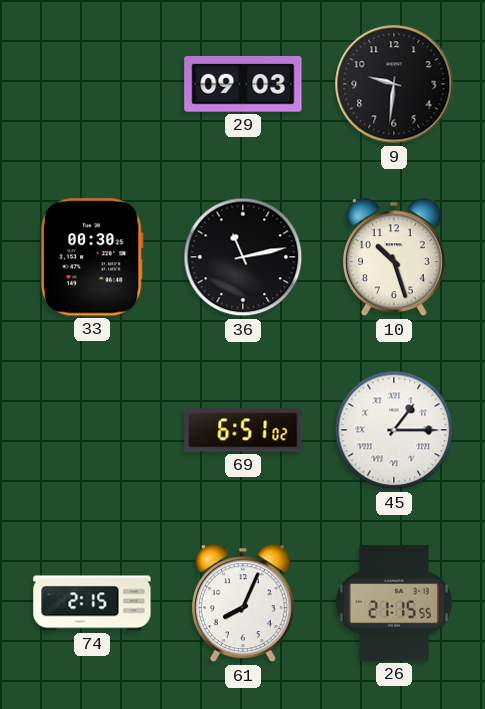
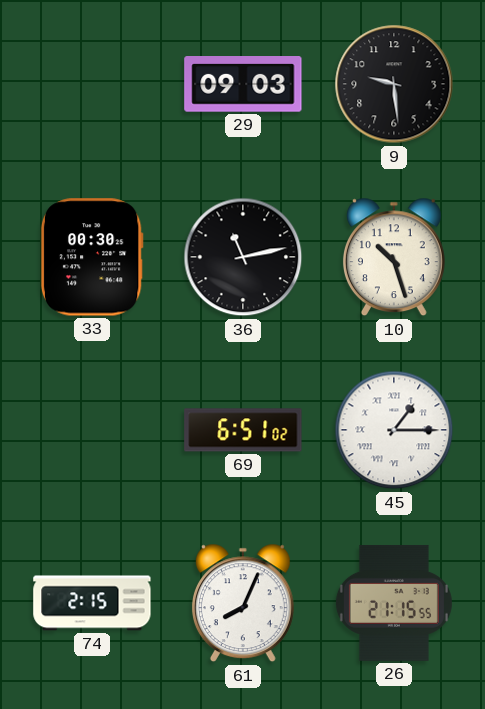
9: 9:31 -> 9:29
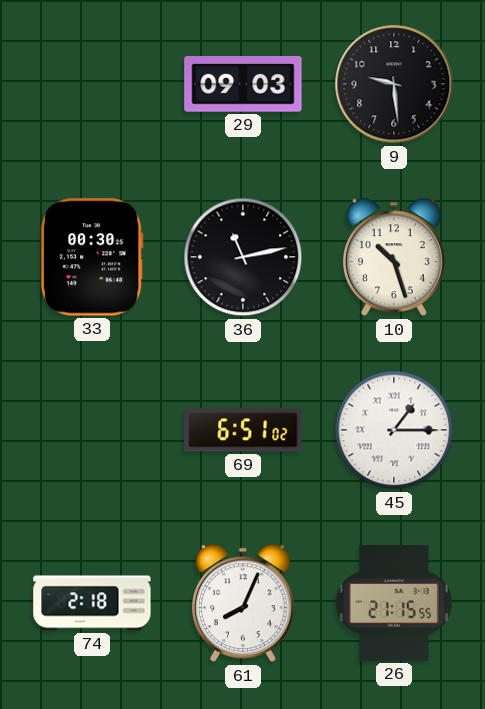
74: 2:15 -> 2:18
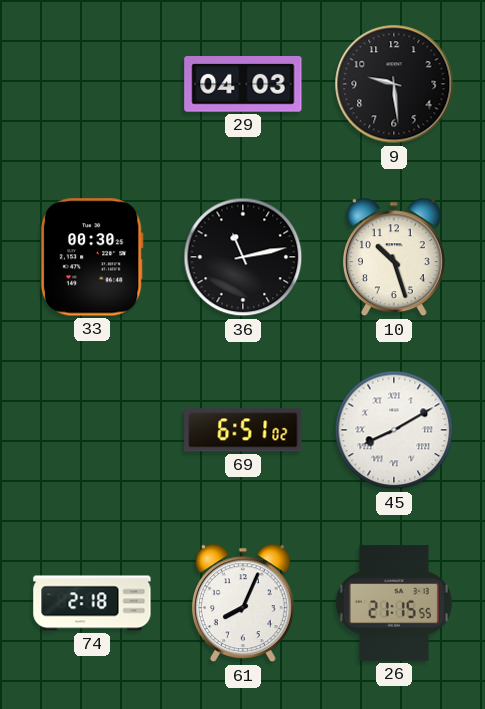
29: 09:03 -> 04:03
45: 1:15 -> 8:10
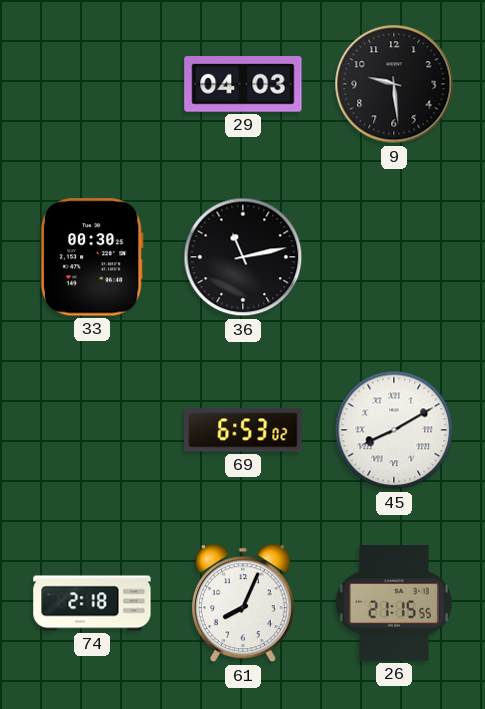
10: 10:27 -> none
69: 6:51 -> 6:53
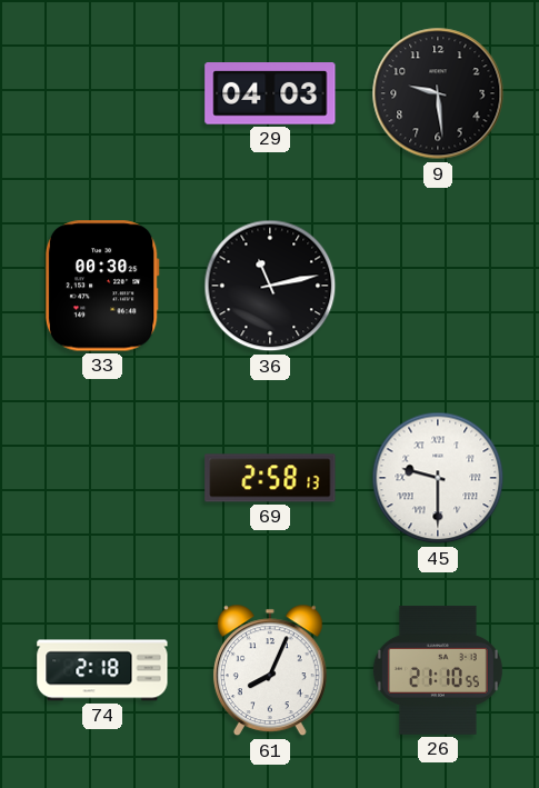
69: 6:53 -> 2:58
45: 8:10 -> 9:30
26: 21:15 -> 21:10
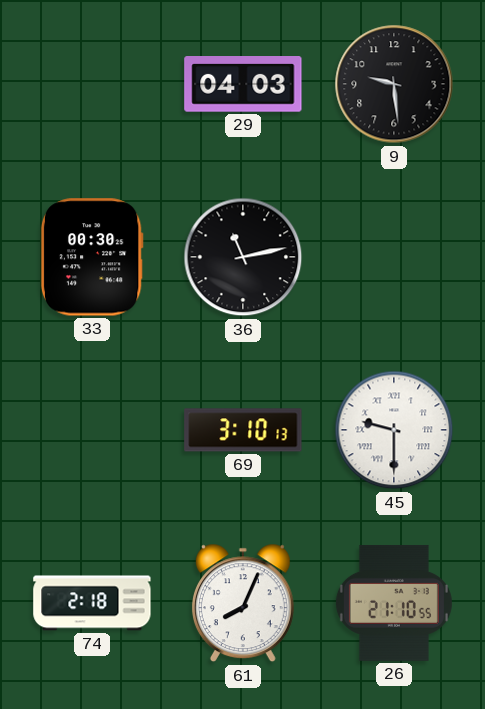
69: 2:58 -> 3:10
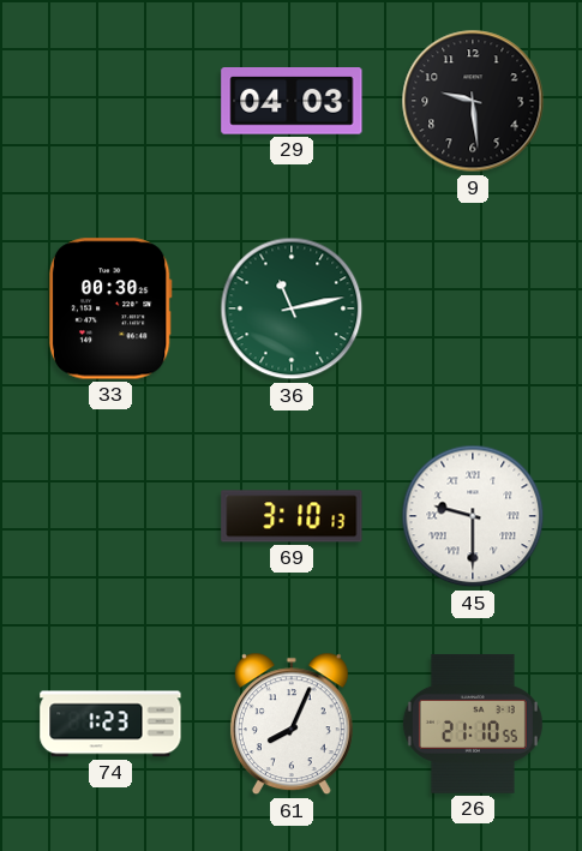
36 dial: black -> green
74: 2:18 -> 1:23
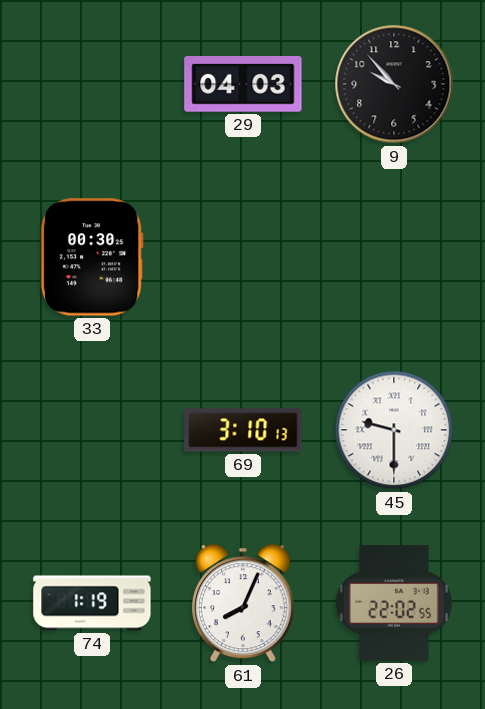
9: 9:29 -> 9:53
36: 11:13 -> none
74: 1:23 -> 1:19
26: 21:10 -> 22:02
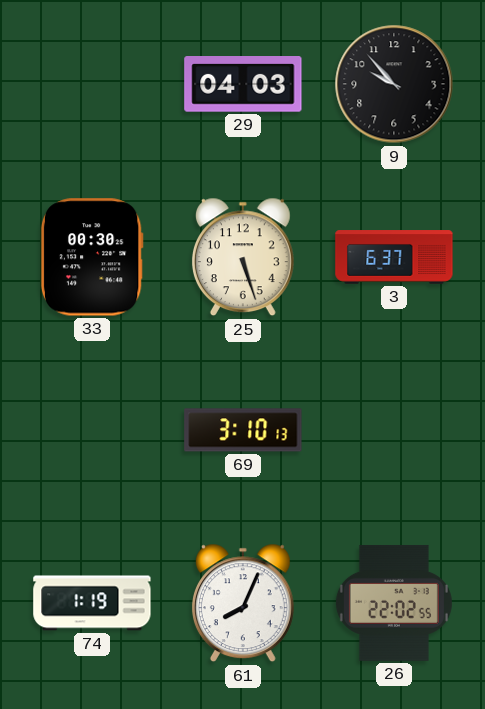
25: none -> 5:27
3: none -> 6:37
45: 9:30 -> none
